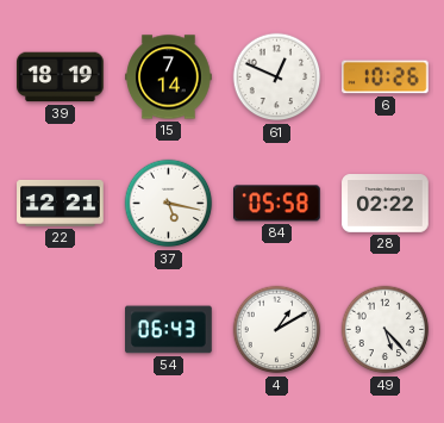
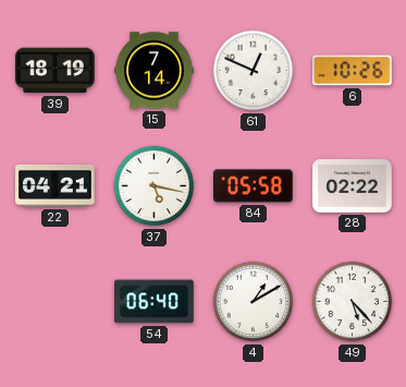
22: 12:21 -> 04:21
54: 06:43 -> 06:40
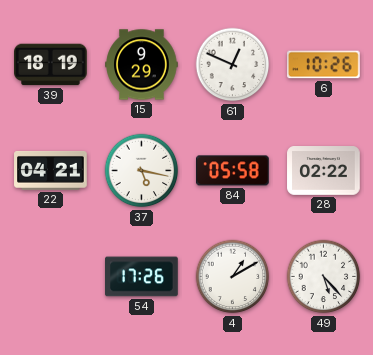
15: 7:14 -> 9:29
54: 06:40 -> 17:26
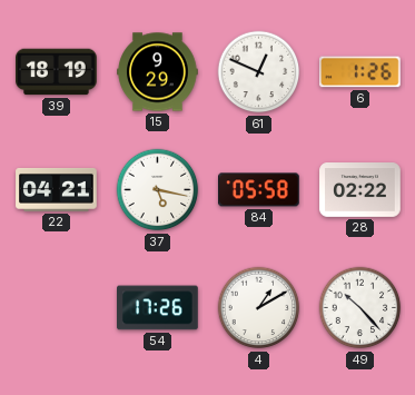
6: 10:26 -> 1:26
49: 5:23 -> 10:23
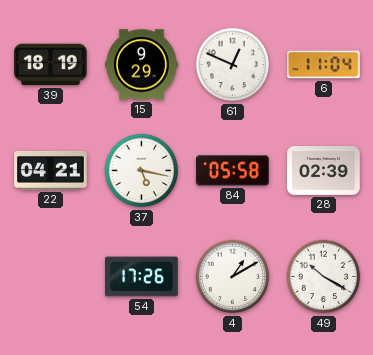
6: 1:26 -> 11:04
28: 02:22 -> 02:39
49: 10:23 -> 10:20
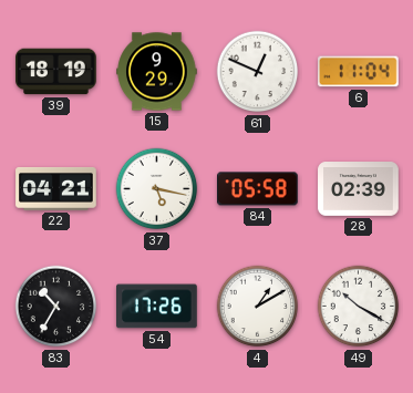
83: none -> 10:35
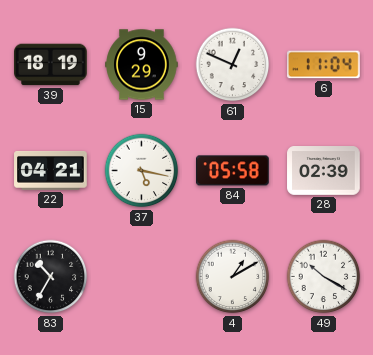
54: 17:26 -> none
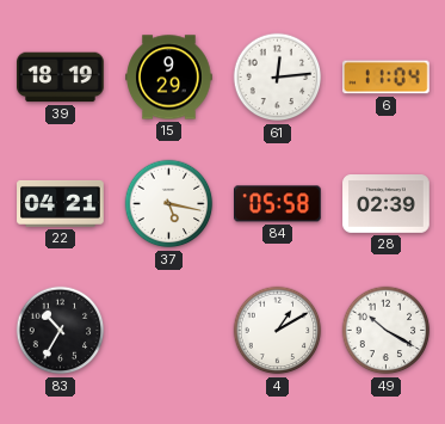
61: 12:49 -> 12:14
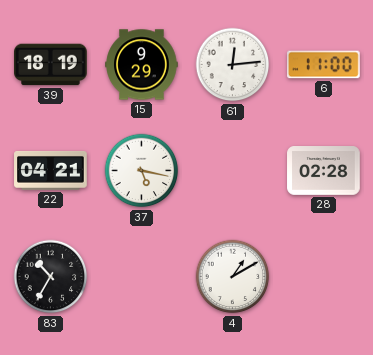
6: 11:04 -> 11:00
84: 05:58 -> none
28: 02:39 -> 02:28
49: 10:20 -> none
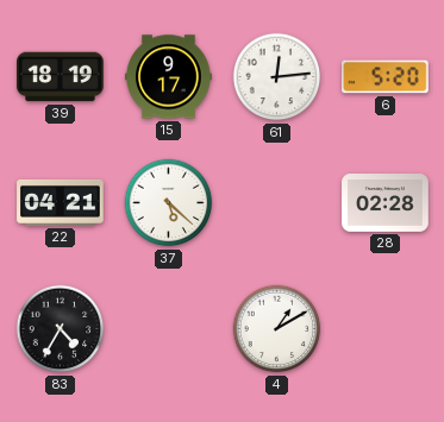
15: 9:29 -> 9:17
6: 11:00 -> 5:20
37: 5:17 -> 5:22
83: 10:35 -> 4:35
